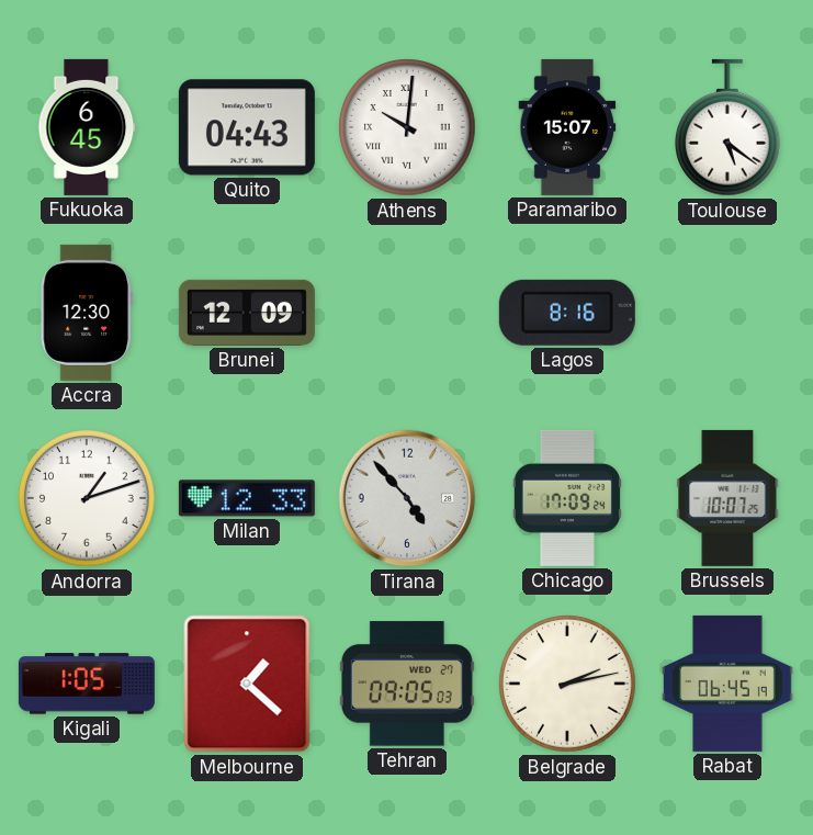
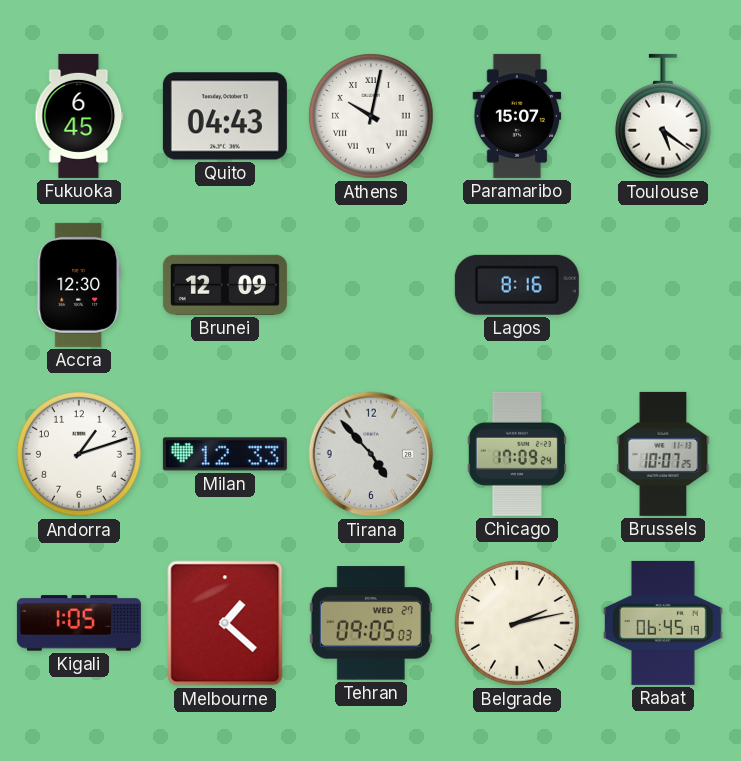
Athens: 10:01 -> 10:02
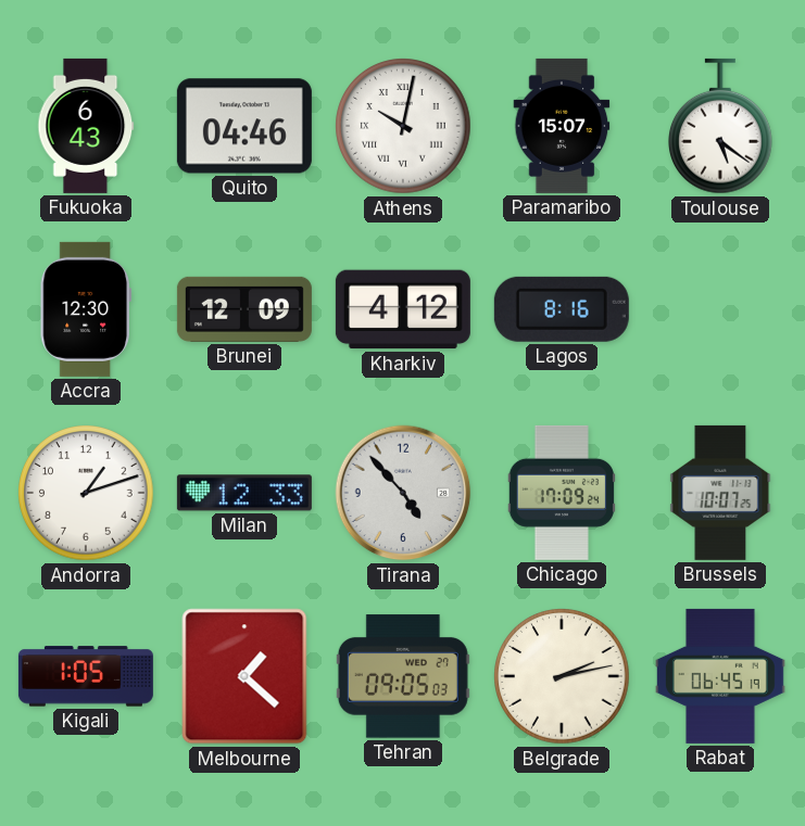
Fukuoka: 6:45 -> 6:43
Quito: 04:43 -> 04:46
Kharkiv: none -> 4:12
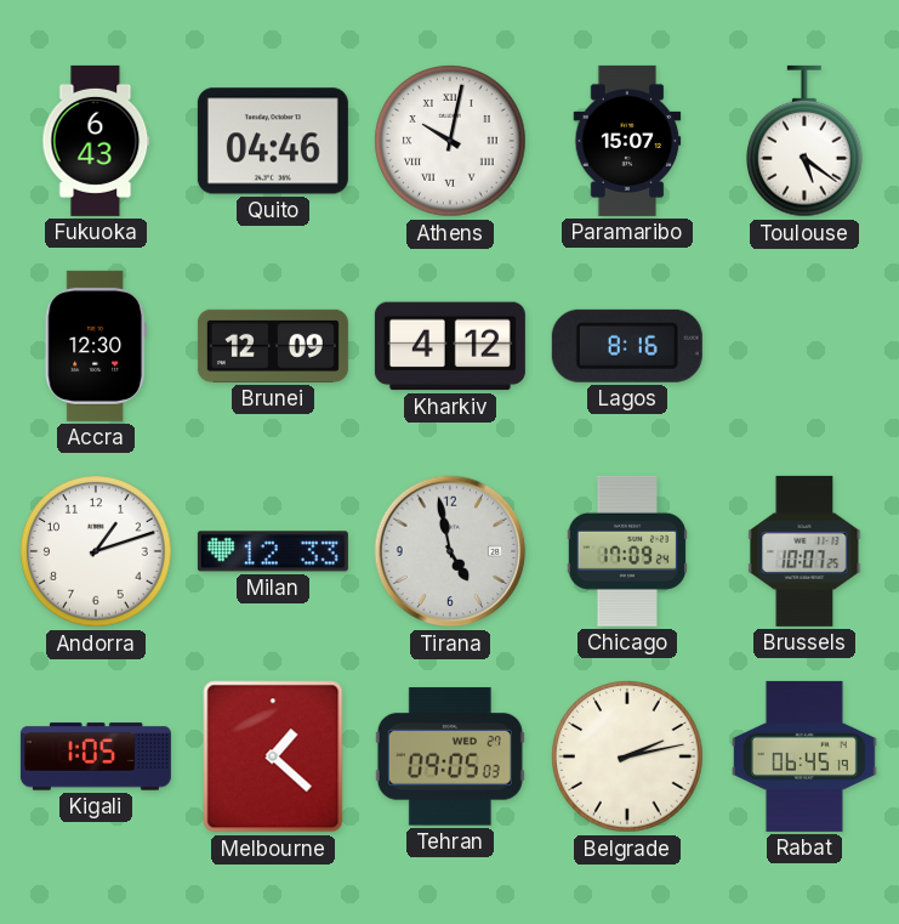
Tirana: 4:53 -> 4:58
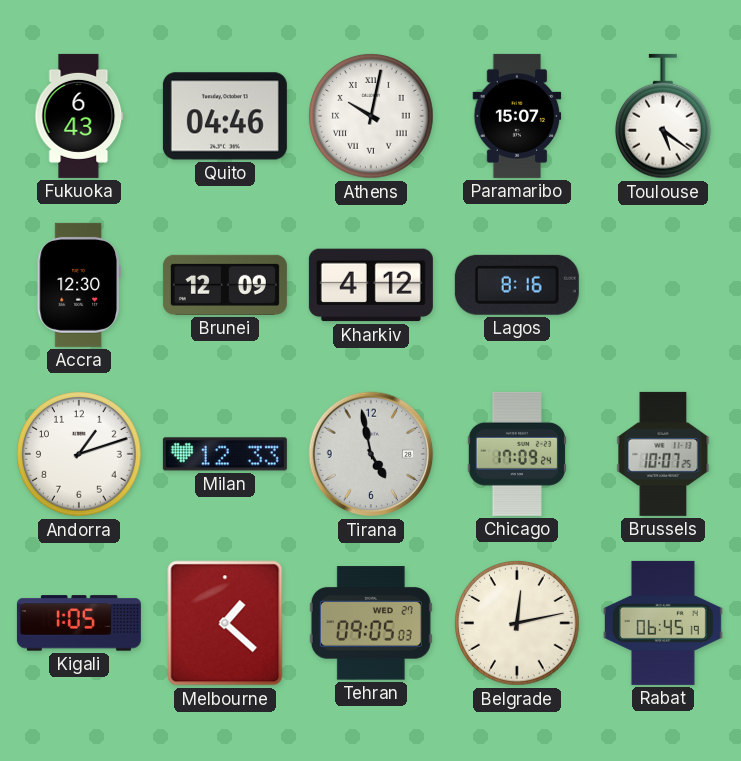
Belgrade: 2:13 -> 12:13
